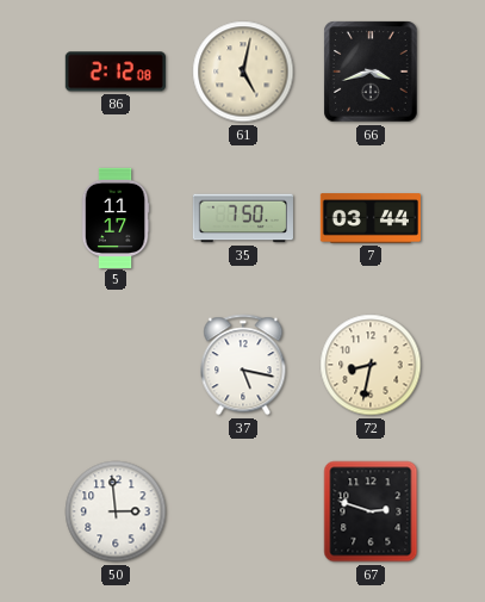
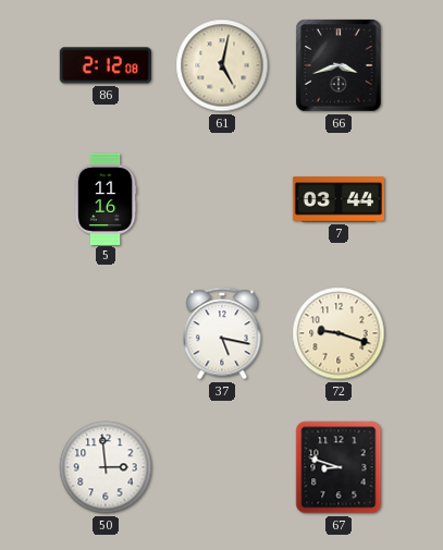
5: 11:17 -> 11:16
35: 7:50 -> none
72: 8:32 -> 9:18
67: 2:48 -> 8:48
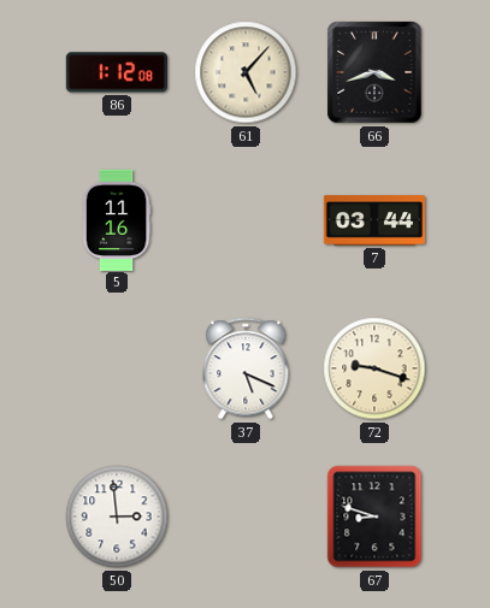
86: 2:12 -> 1:12
61: 5:02 -> 5:07
37: 5:17 -> 5:19
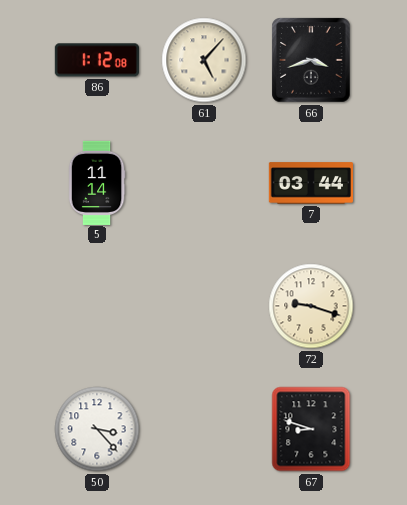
5: 11:16 -> 11:14
37: 5:19 -> none
50: 2:59 -> 3:23
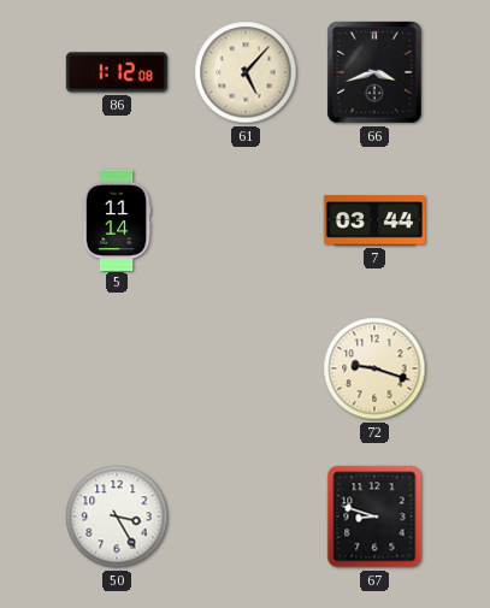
50: 3:23 -> 3:25
